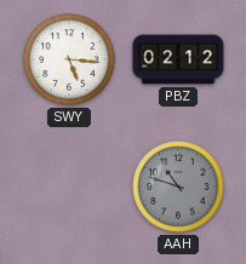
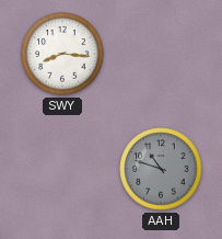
SWY: 5:16 -> 8:16
PBZ: 02:12 -> none
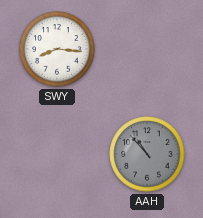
AAH: 10:48 -> 10:53
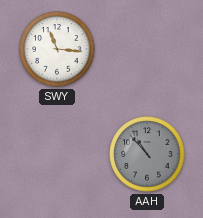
SWY: 8:16 -> 11:16
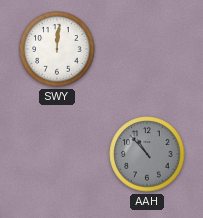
SWY: 11:16 -> 12:01
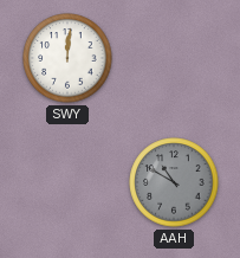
AAH: 10:53 -> 10:50
